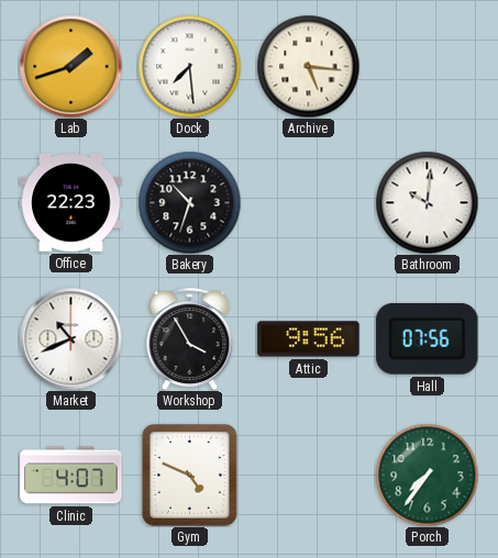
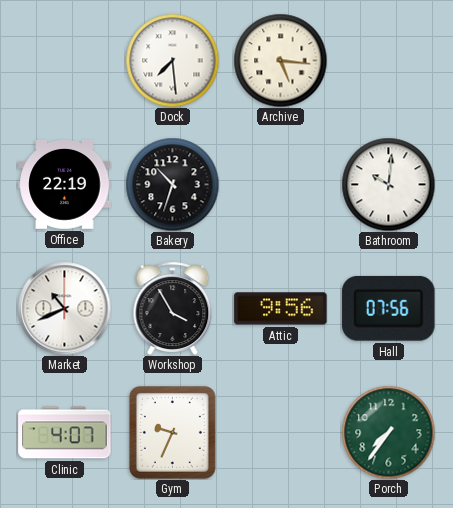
Lab: 1:42 -> none
Office: 22:23 -> 22:19
Gym: 4:49 -> 9:34
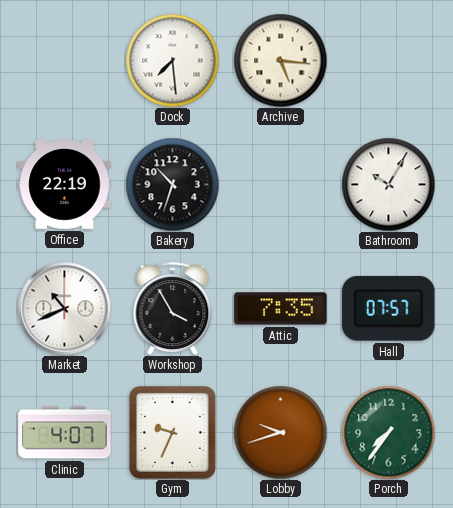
Bathroom: 10:01 -> 10:05
Attic: 9:56 -> 7:35
Hall: 07:56 -> 07:57
Lobby: none -> 9:42
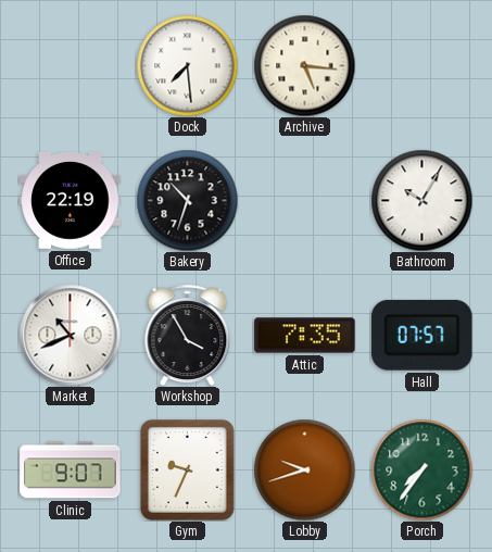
Clinic: 4:07 -> 9:07
